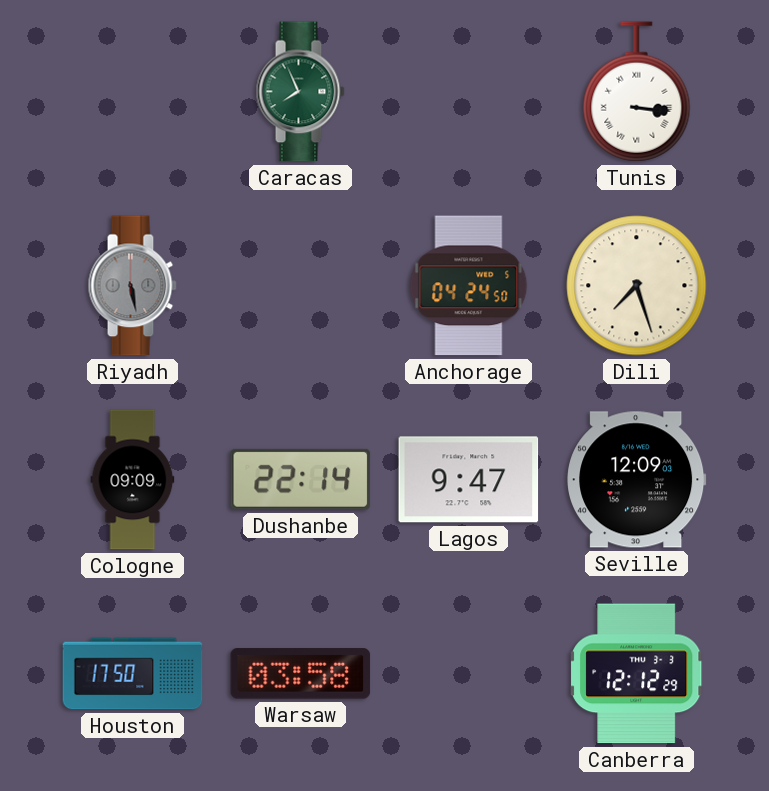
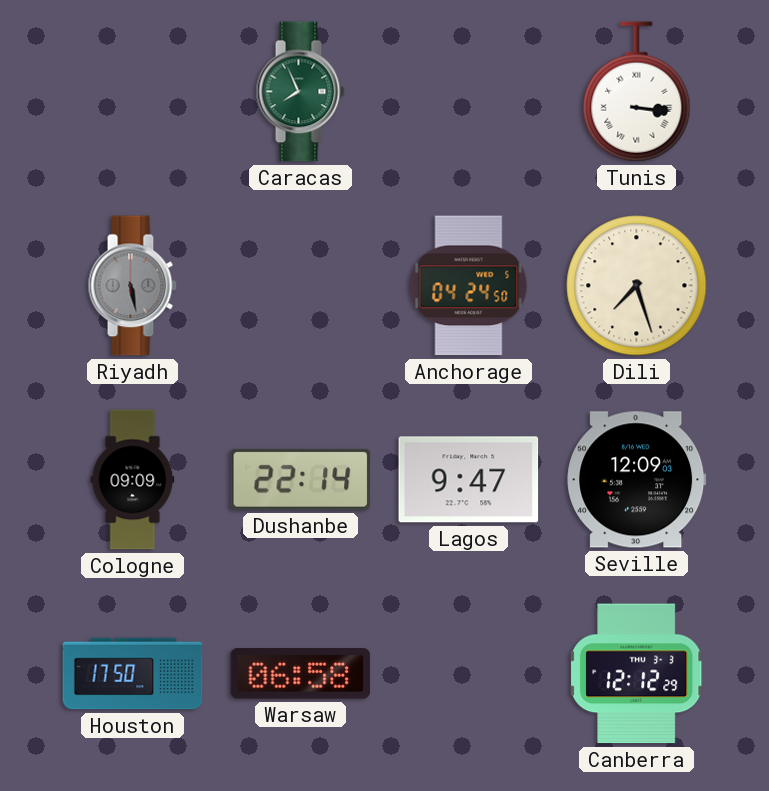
Warsaw: 03:58 -> 06:58
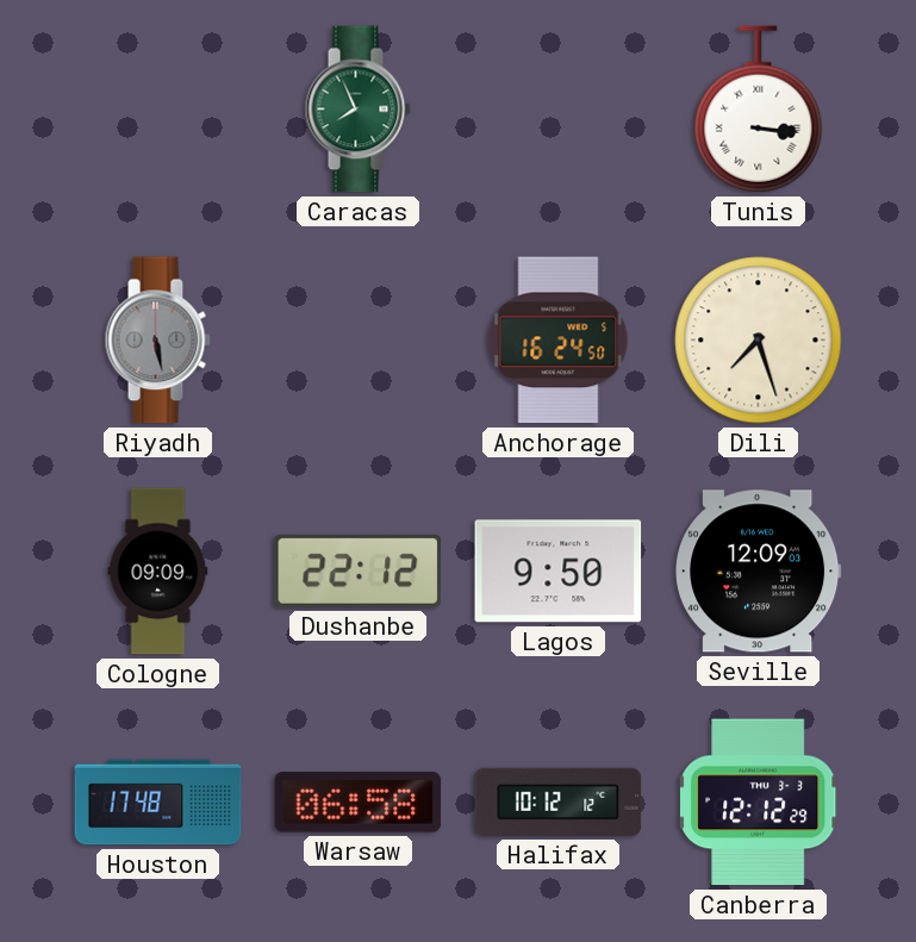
Anchorage: 04:24 -> 16:24
Dushanbe: 22:14 -> 22:12
Lagos: 9:47 -> 9:50
Houston: 17:50 -> 17:48
Halifax: none -> 10:12
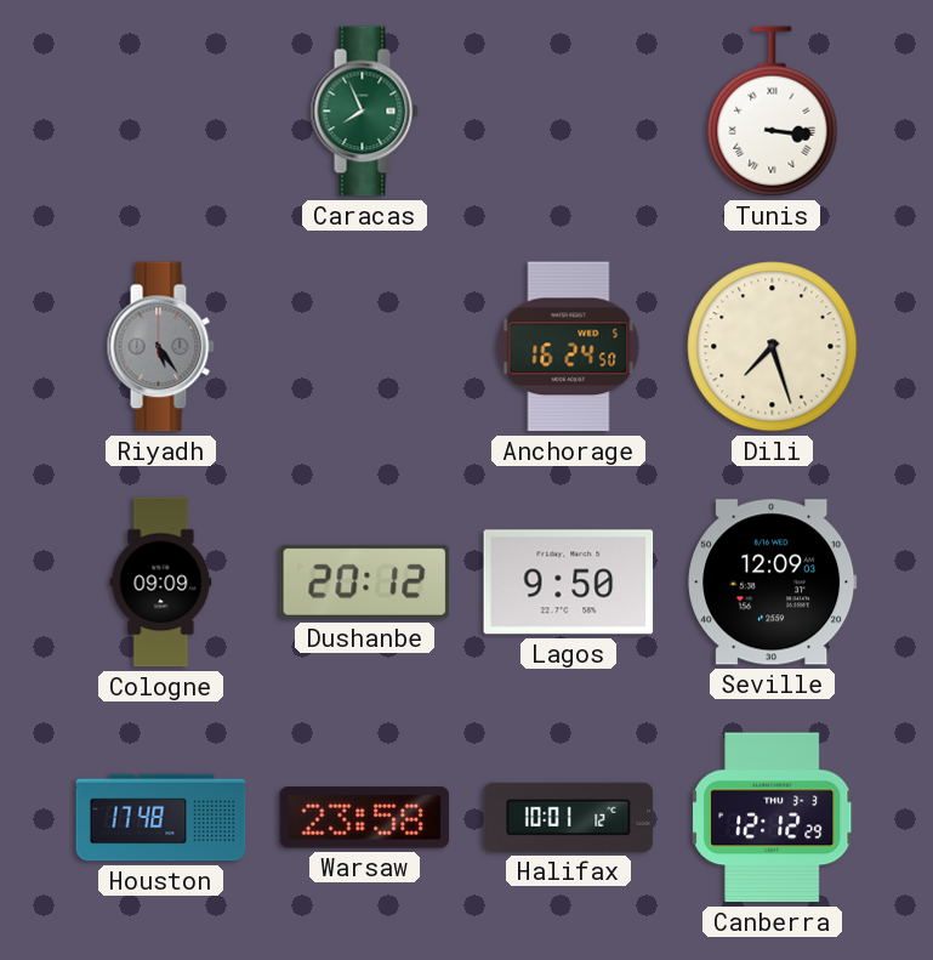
Riyadh: 5:28 -> 5:24
Dushanbe: 22:12 -> 20:12
Warsaw: 06:58 -> 23:58
Halifax: 10:12 -> 10:01
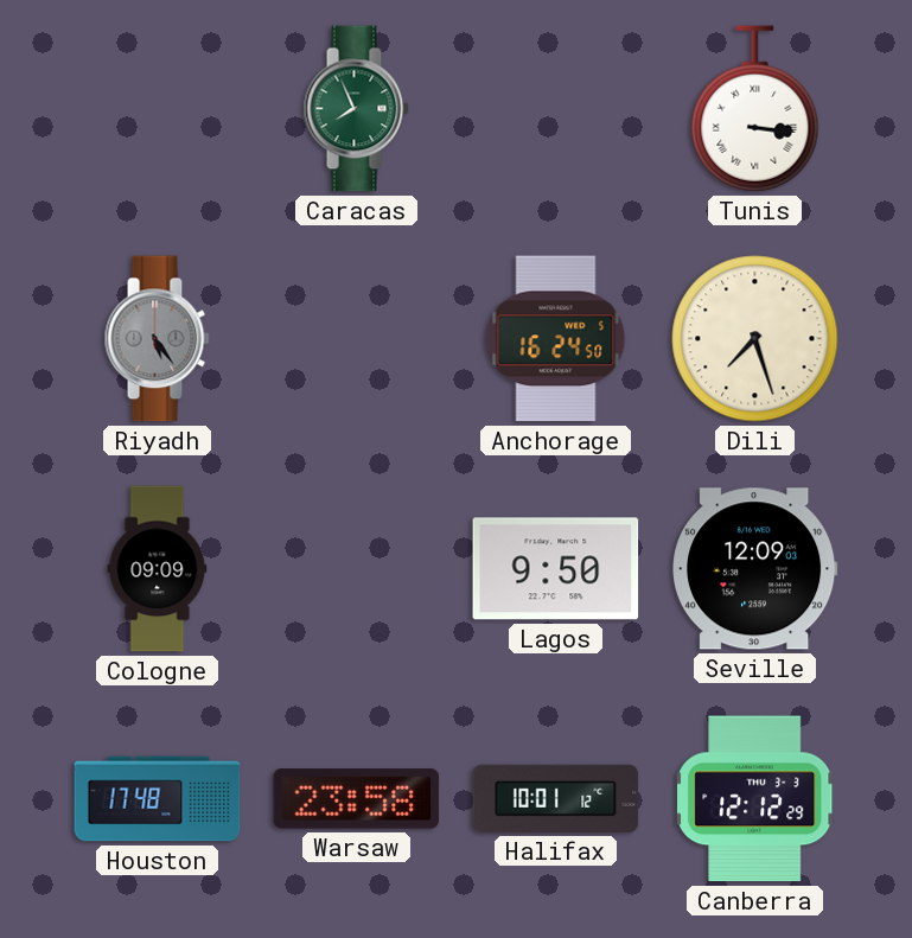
Dushanbe: 20:12 -> none
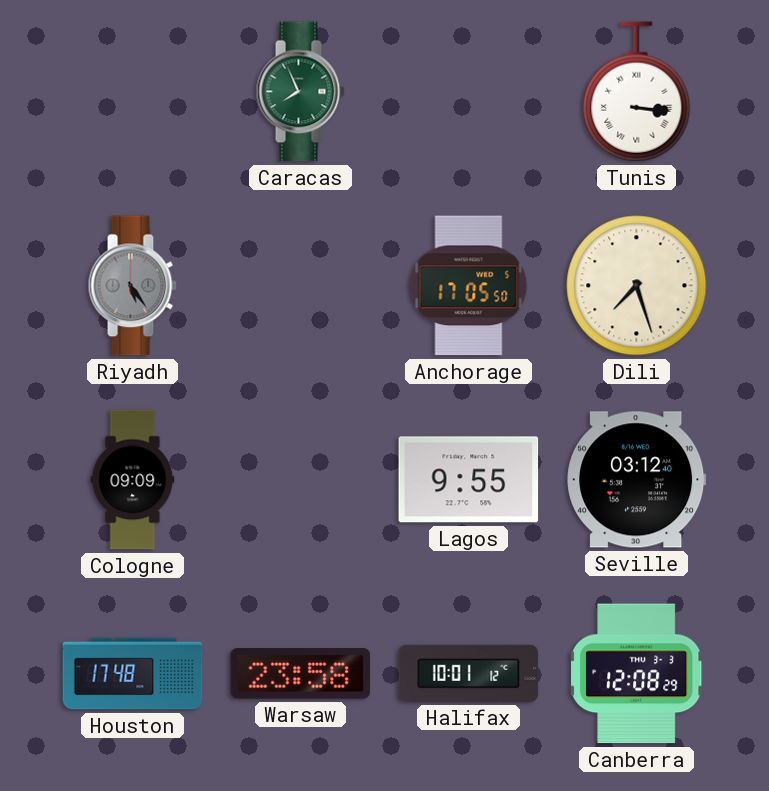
Anchorage: 16:24 -> 17:05
Lagos: 9:50 -> 9:55
Seville: 12:09 -> 03:12
Canberra: 12:12 -> 12:08
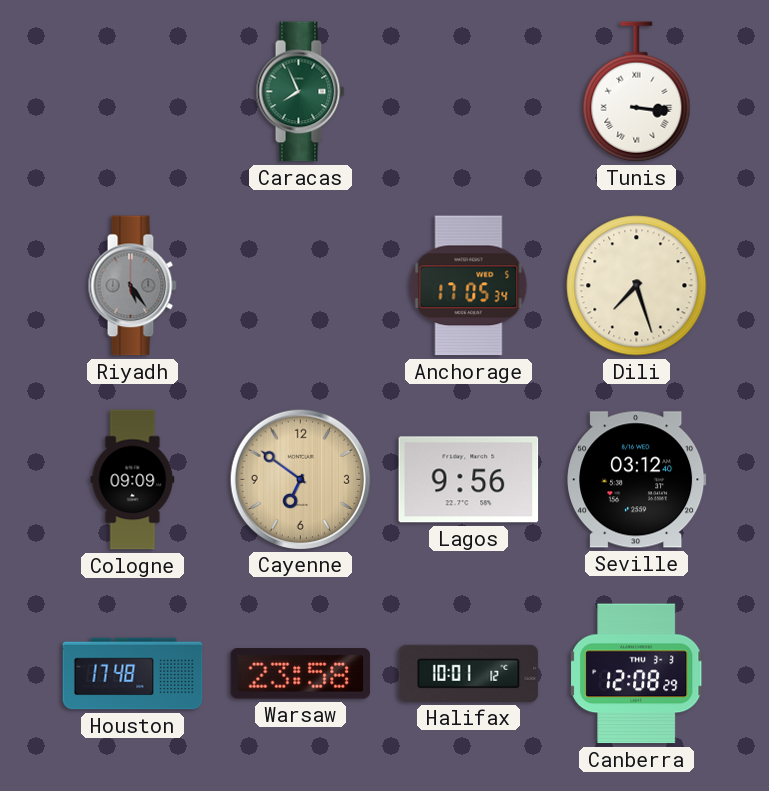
Anchorage: 17:05:50 -> 17:05:34
Cayenne: none -> 6:51
Lagos: 9:55 -> 9:56
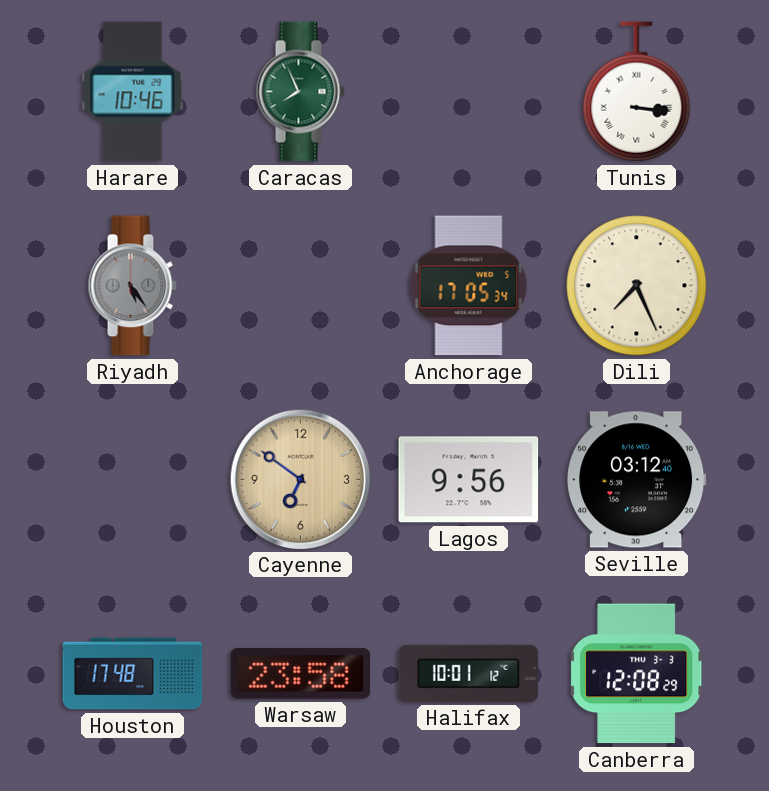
Harare: none -> 10:46
Dili: 7:27 -> 7:26
Cologne: 09:09 -> none
